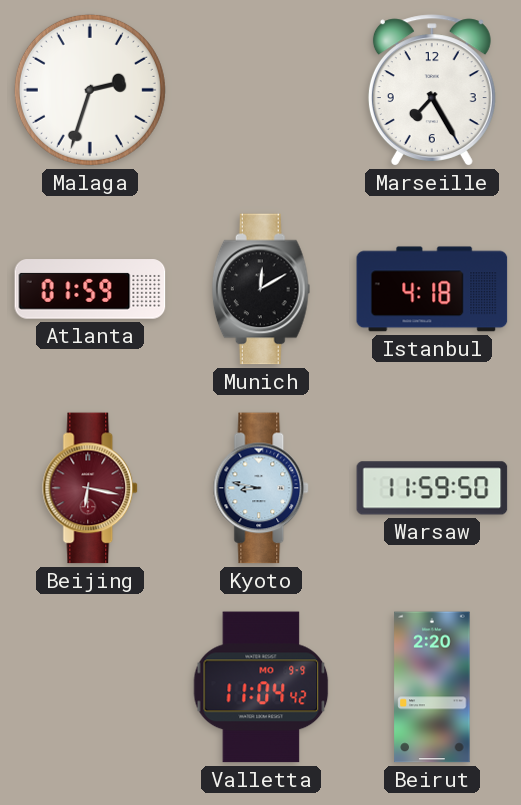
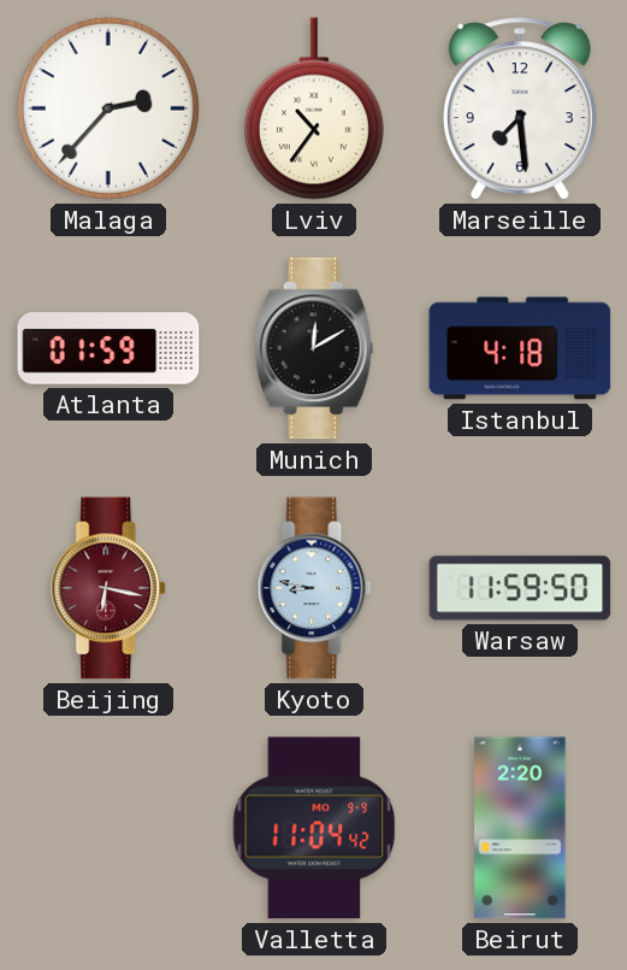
Malaga: 2:33 -> 2:37
Lviv: none -> 10:36
Marseille: 7:25 -> 7:29
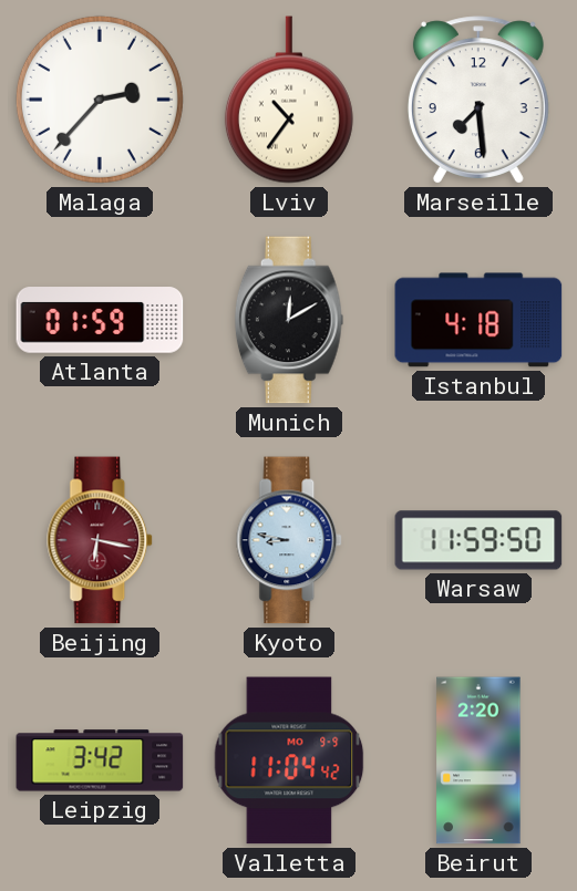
Leipzig: none -> 3:42
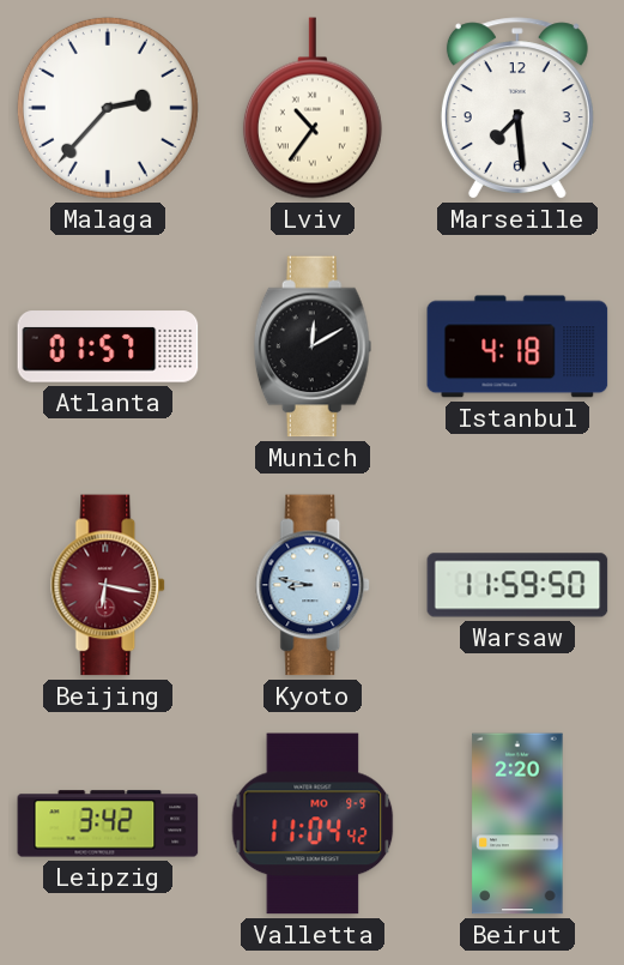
Atlanta: 01:59 -> 01:57
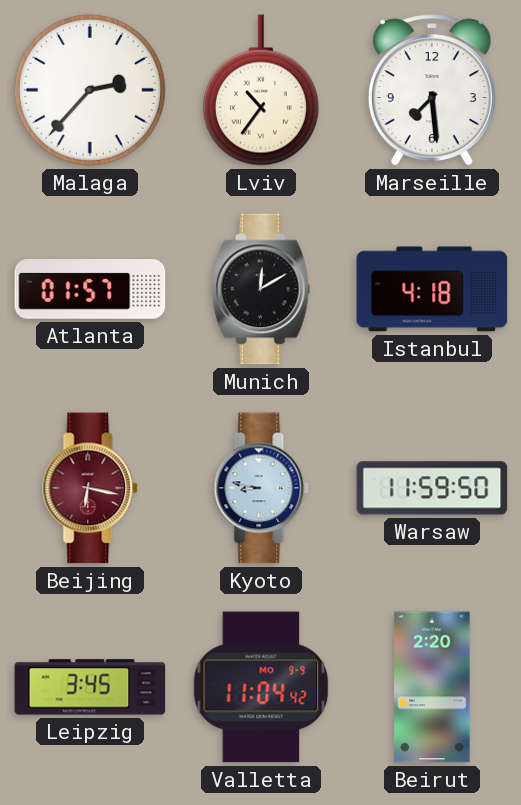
Leipzig: 3:42 -> 3:45
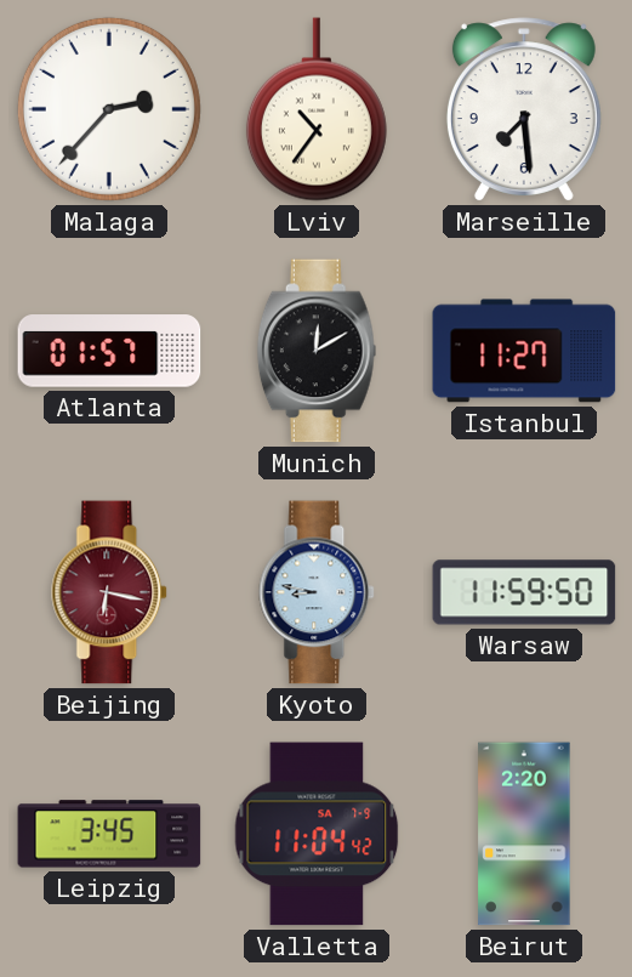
Istanbul: 4:18 -> 11:27
Valletta date: MO 9-9 -> SA 7-9
